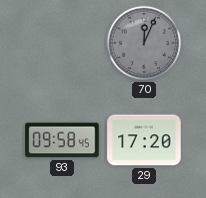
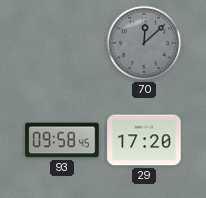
70: 12:04 -> 12:08
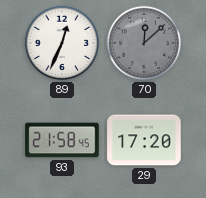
89: none -> 12:34
93: 09:58 -> 21:58
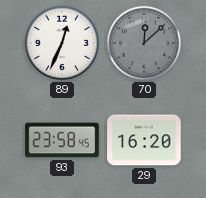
93: 21:58 -> 23:58
29: 17:20 -> 16:20
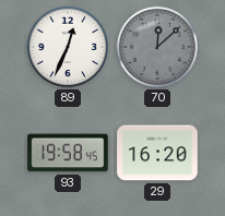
93: 23:58 -> 19:58
